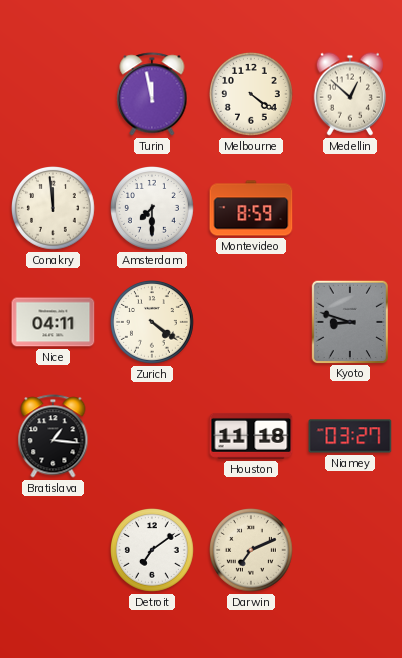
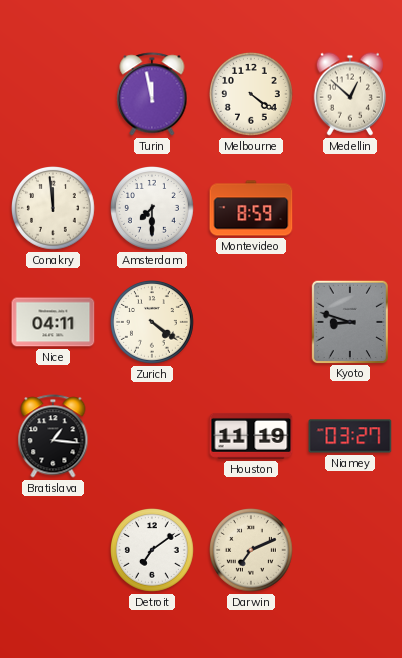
Houston: 11:18 -> 11:19
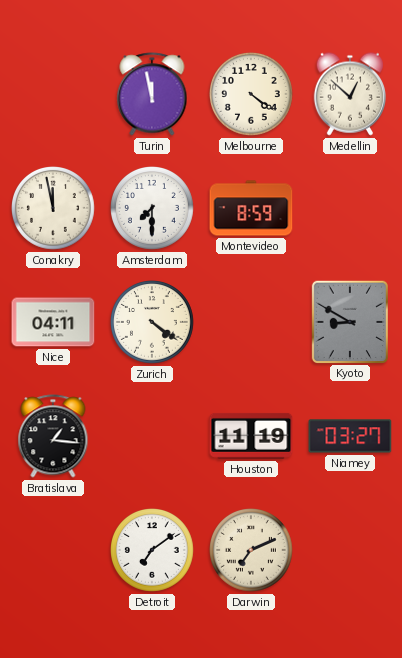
Conakry: 11:59 -> 11:58
Kyoto: 8:48 -> 8:50
